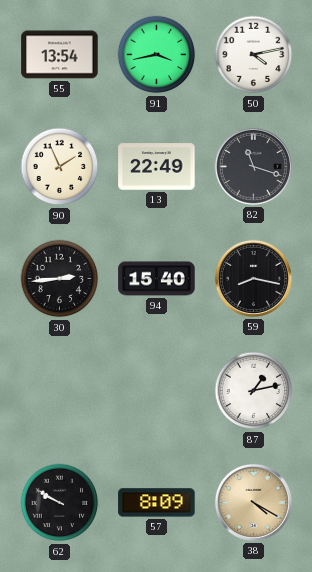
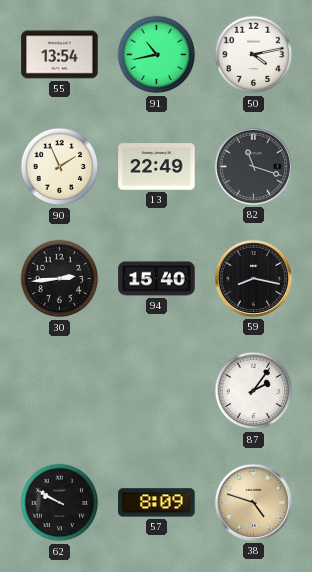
91: 3:43 -> 10:43
87: 1:13 -> 2:06
38: 4:20 -> 4:48
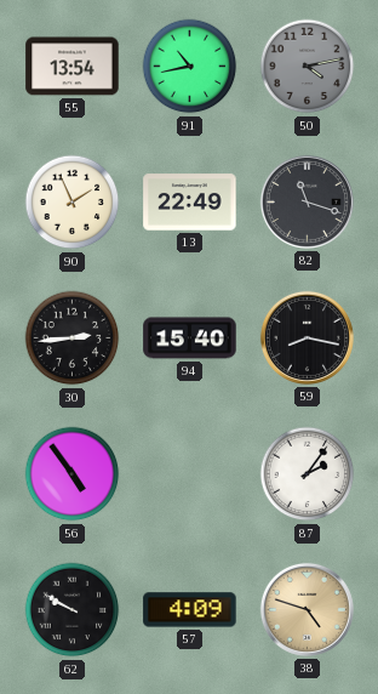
50 dial: white -> grey
56: none -> 4:54
57: 8:09 -> 4:09
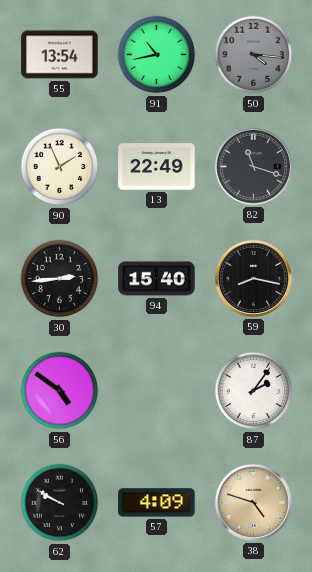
50: 4:13 -> 4:16
56: 4:54 -> 4:51
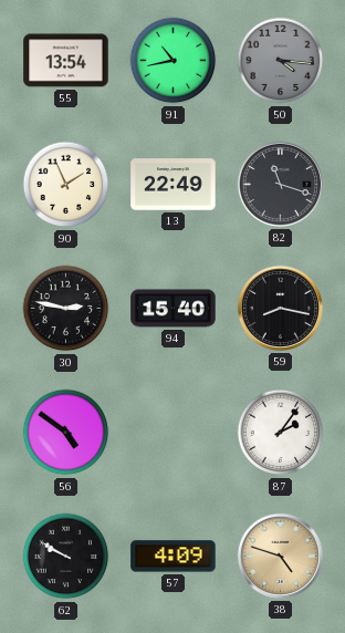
30: 2:44 -> 2:47
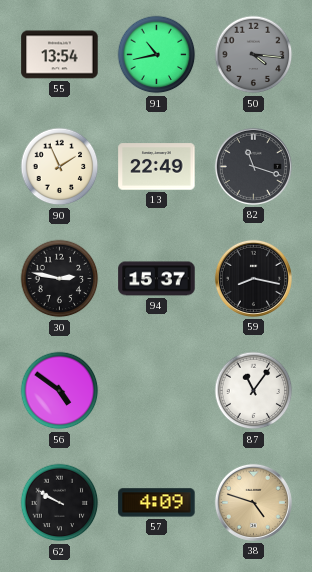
94: 15:40 -> 15:37
87: 2:06 -> 11:06
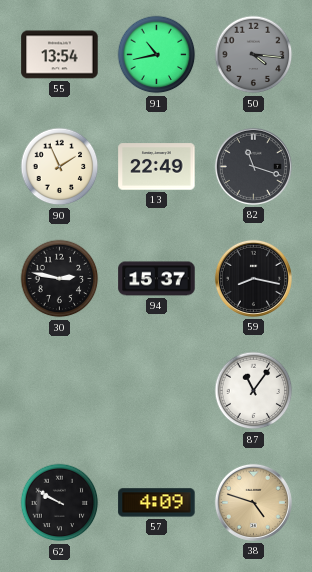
56: 4:51 -> none
